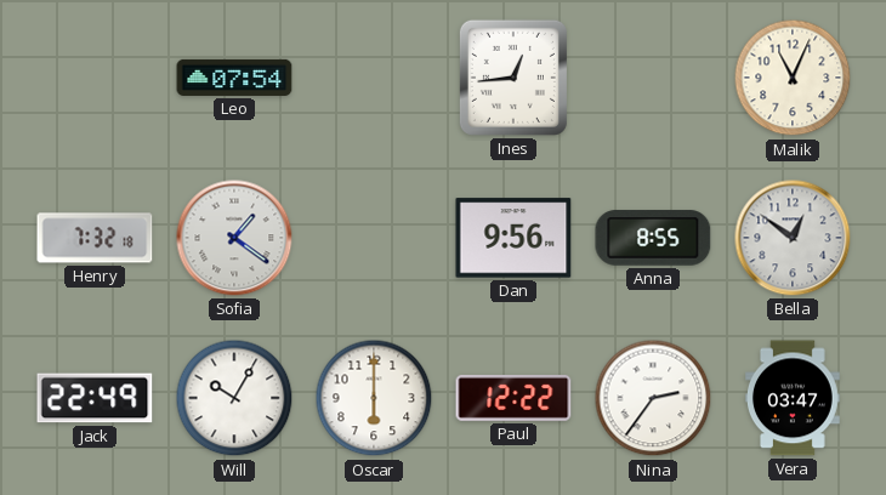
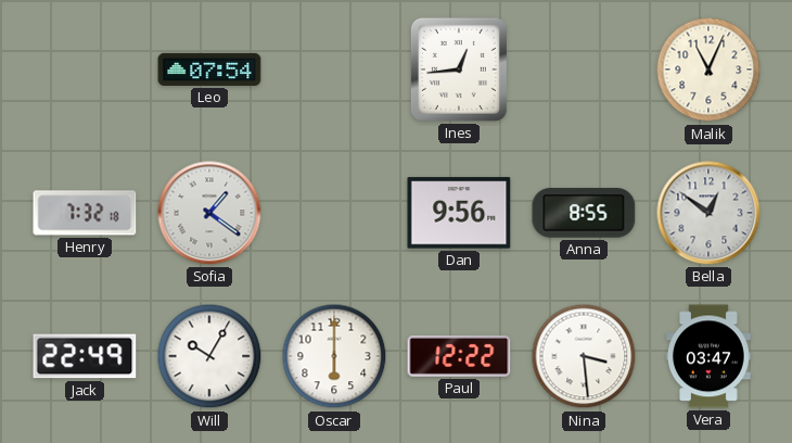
Nina: 2:36 -> 3:29
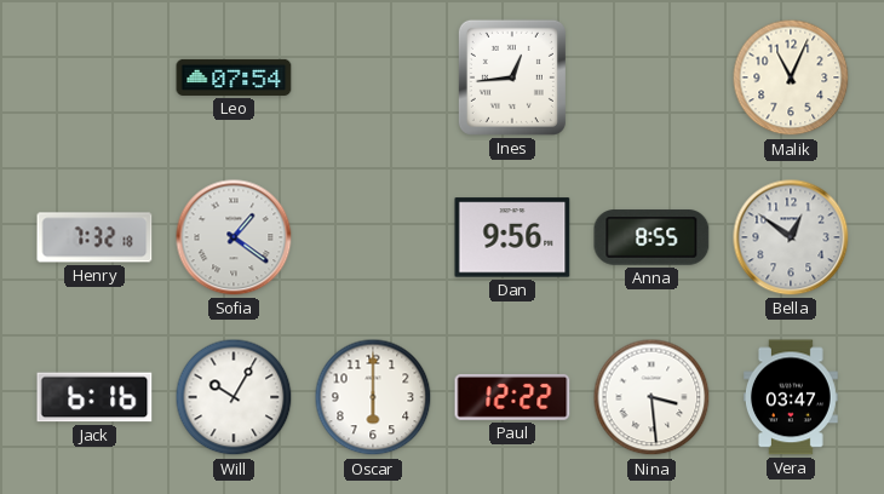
Jack: 22:49 -> 6:16
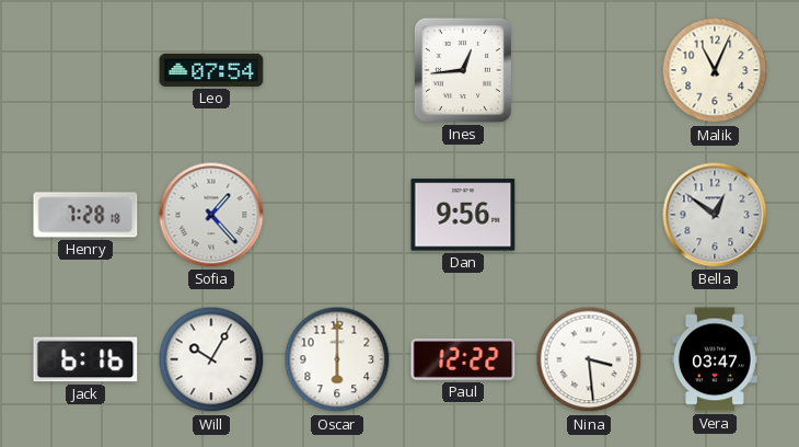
Henry: 7:32 -> 7:28
Sofia: 1:21 -> 1:23
Anna: 8:55 -> none
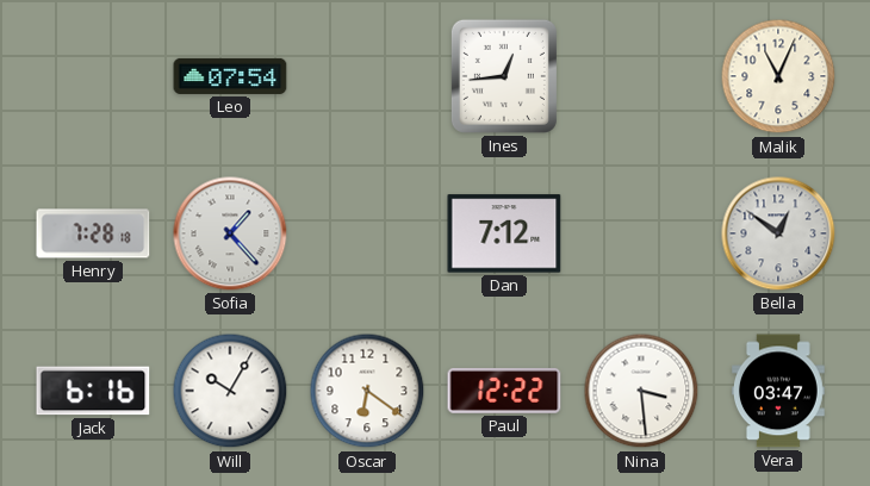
Dan: 9:56 -> 7:12
Oscar: 6:00 -> 6:21
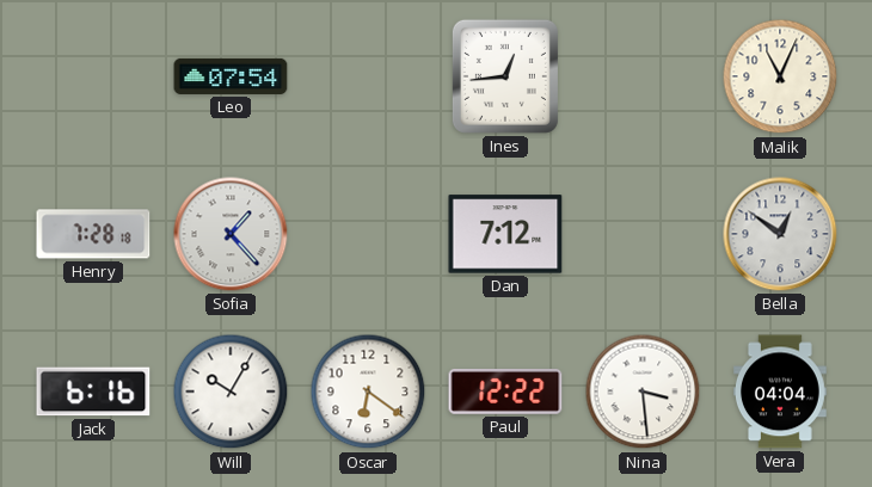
Vera: 03:47 -> 04:04
